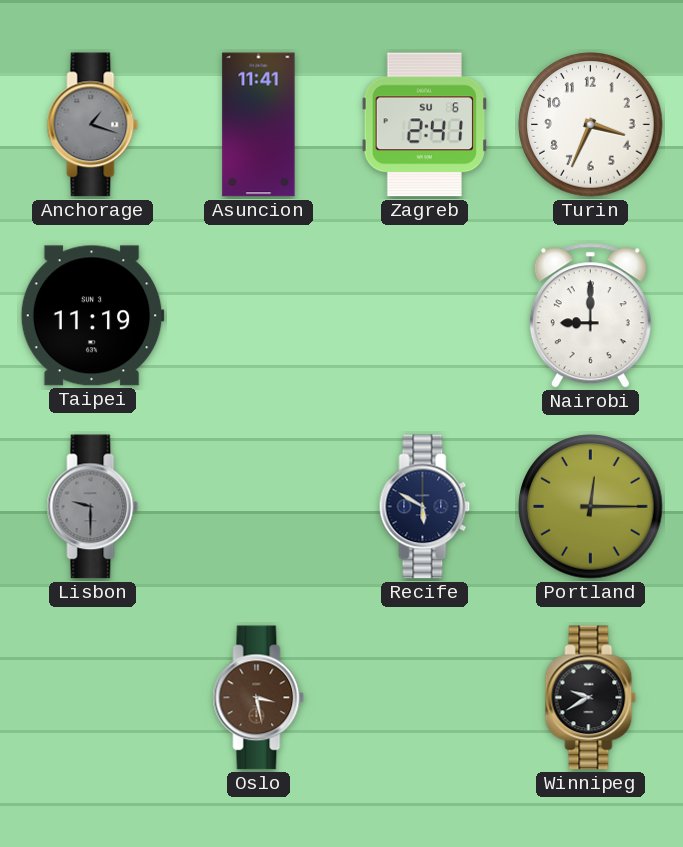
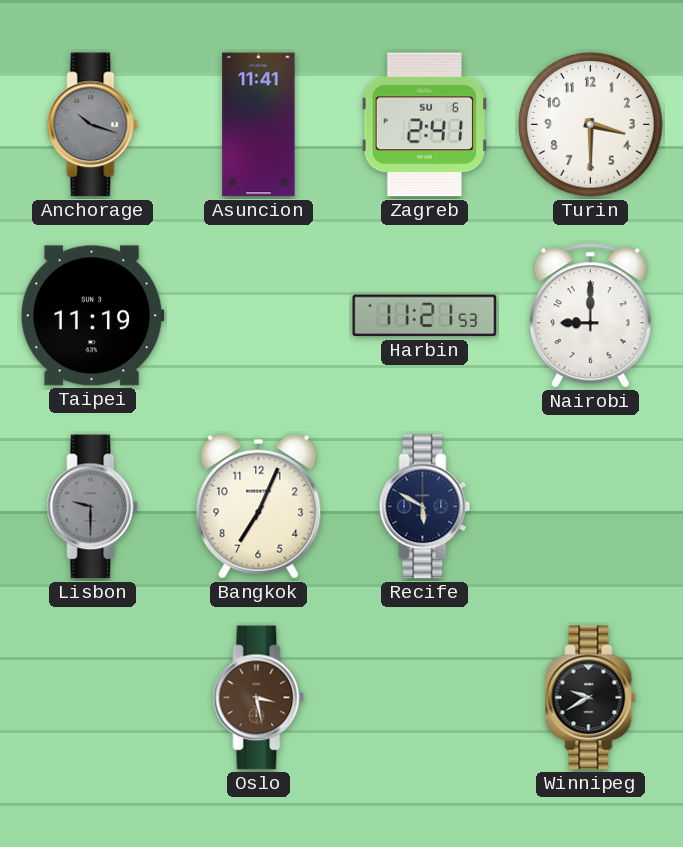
Anchorage: 1:18 -> 10:18
Turin: 3:34 -> 3:30
Harbin: none -> 11:21
Bangkok: none -> 7:04
Portland: 12:15 -> none
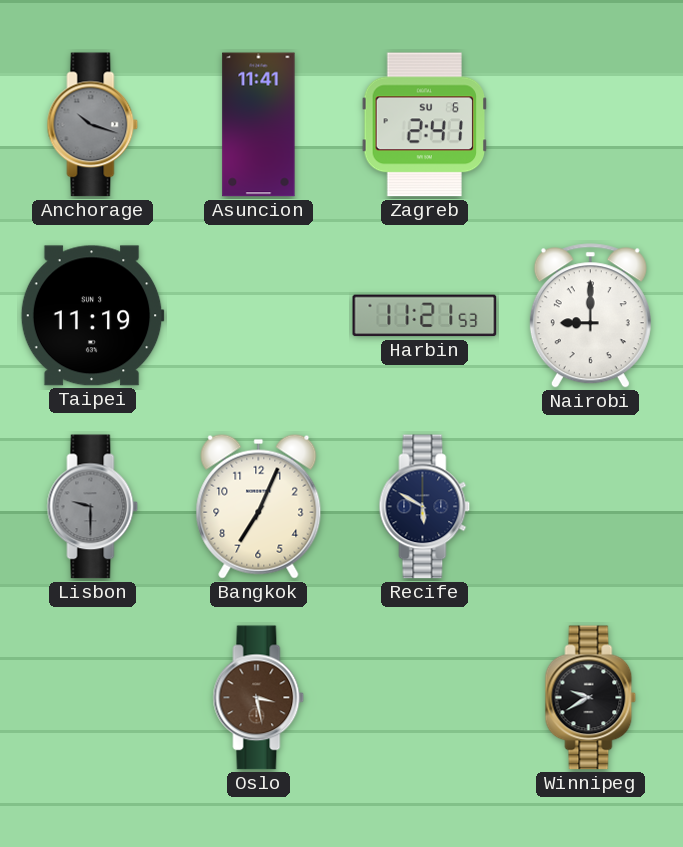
Turin: 3:30 -> none
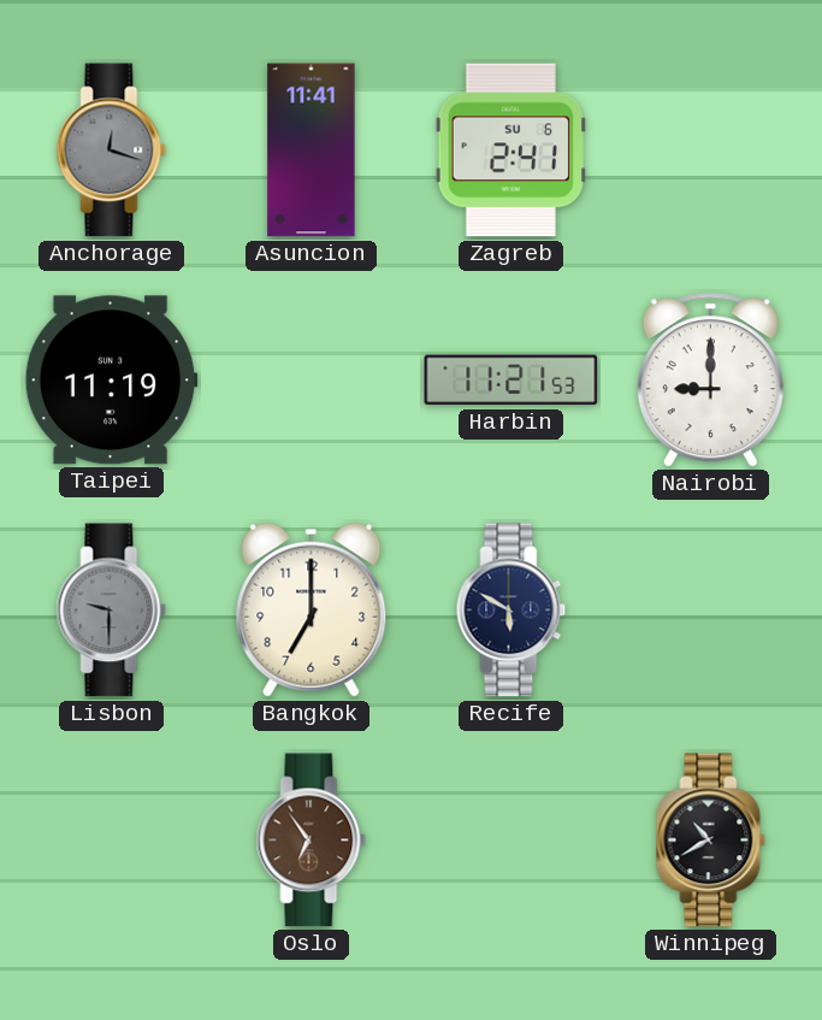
Anchorage: 10:18 -> 12:18
Bangkok: 7:04 -> 7:00
Oslo: 3:28 -> 6:54
Winnipeg: 9:40 -> 10:40
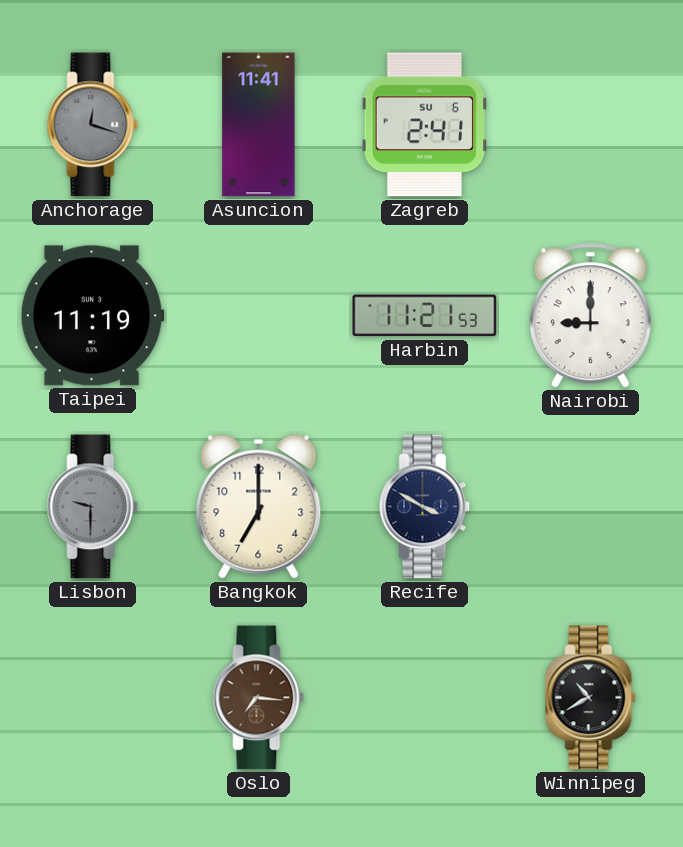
Recife: 5:50 -> 3:50
Oslo: 6:54 -> 7:16
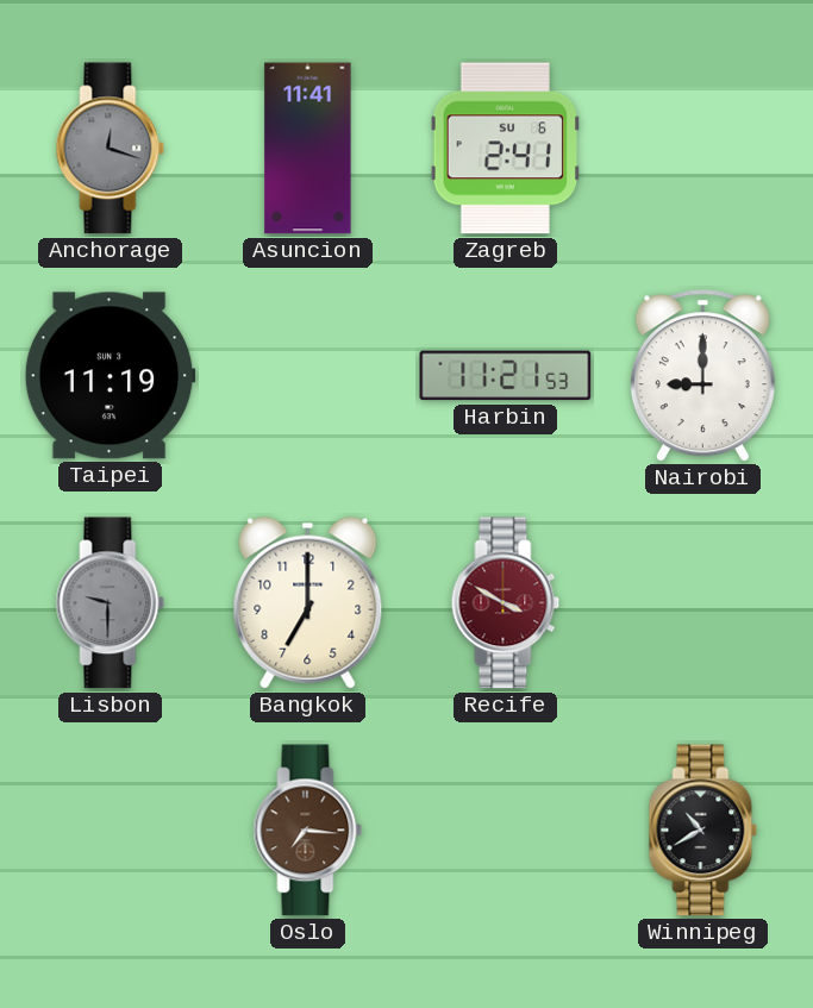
Recife dial: navy -> burgundy
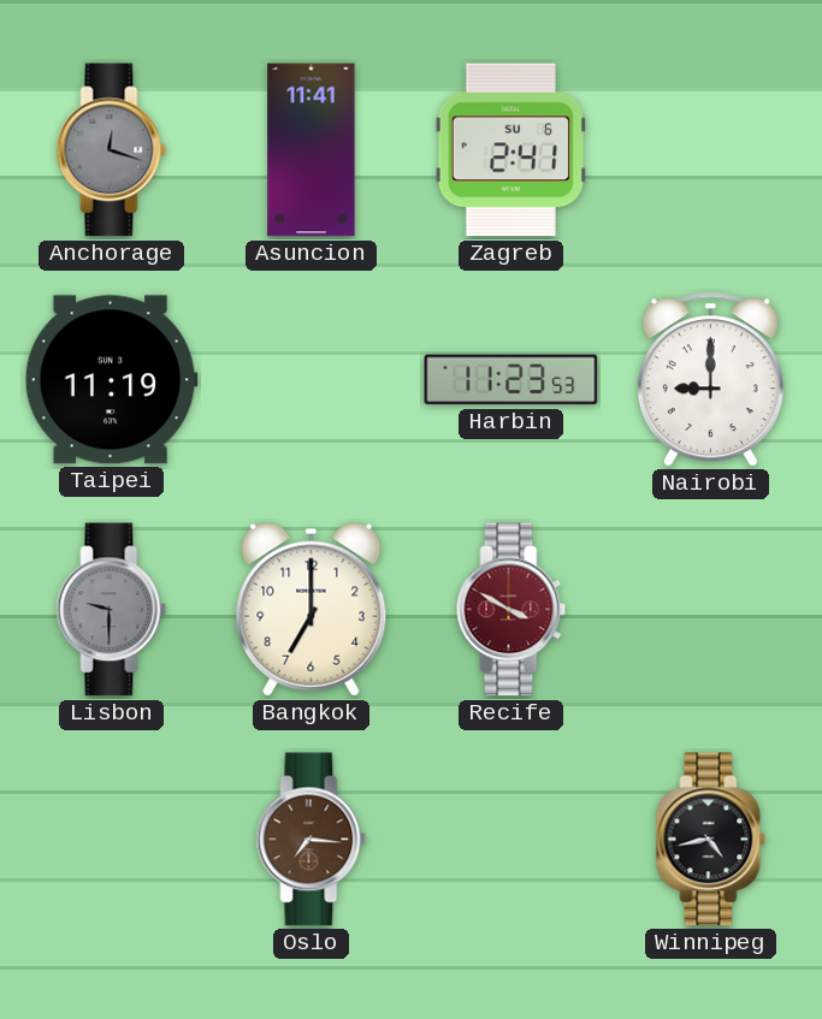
Harbin: 11:21 -> 11:23
Winnipeg: 10:40 -> 4:43
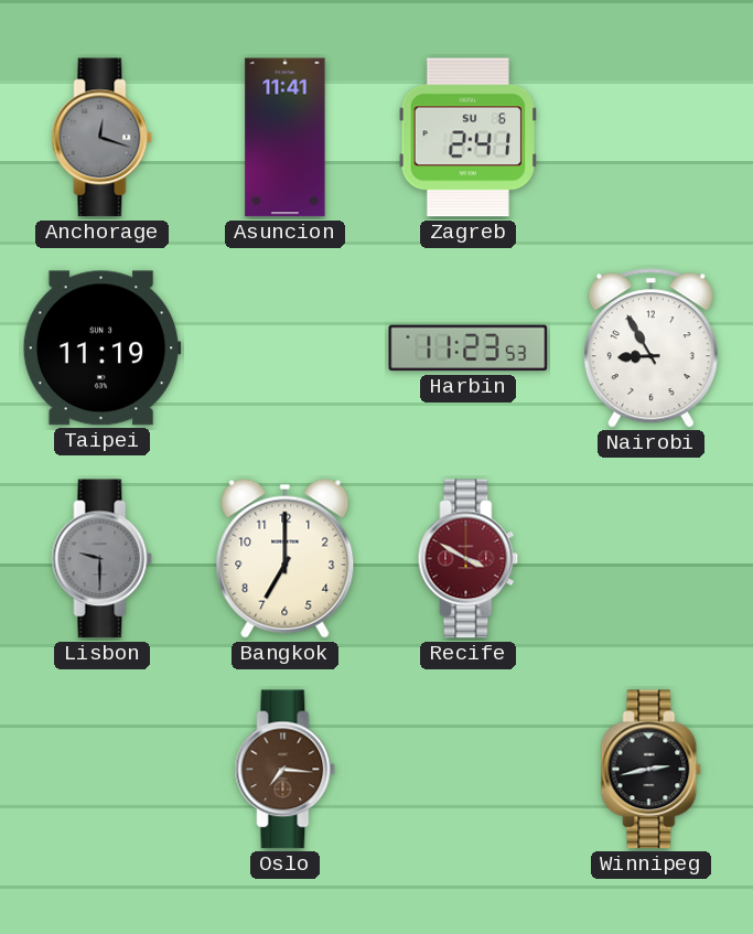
Nairobi: 9:00 -> 8:55
Winnipeg: 4:43 -> 2:43
